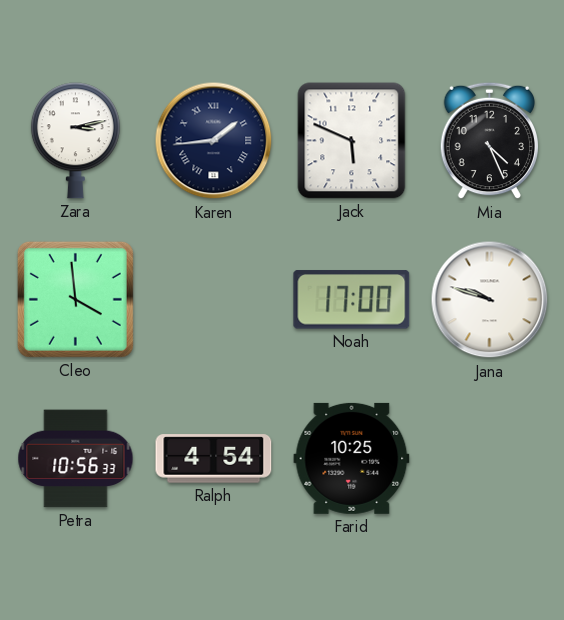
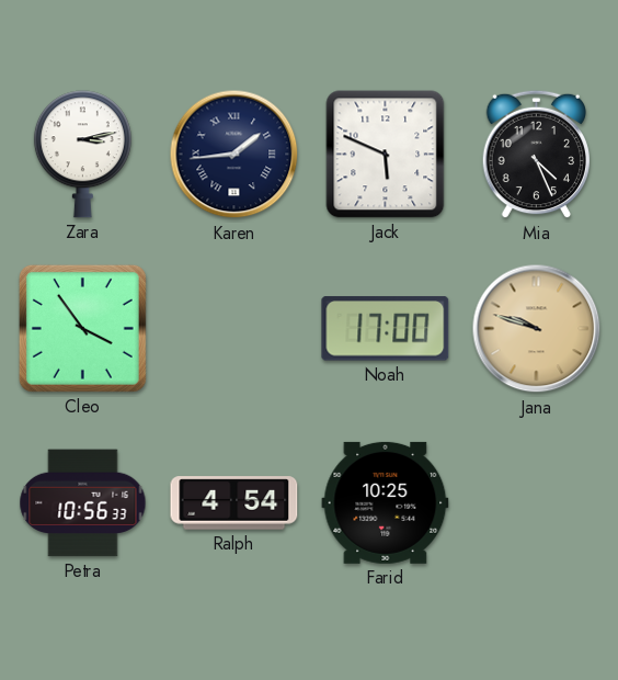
Cleo: 3:59 -> 3:54
Jana dial: white -> champagne
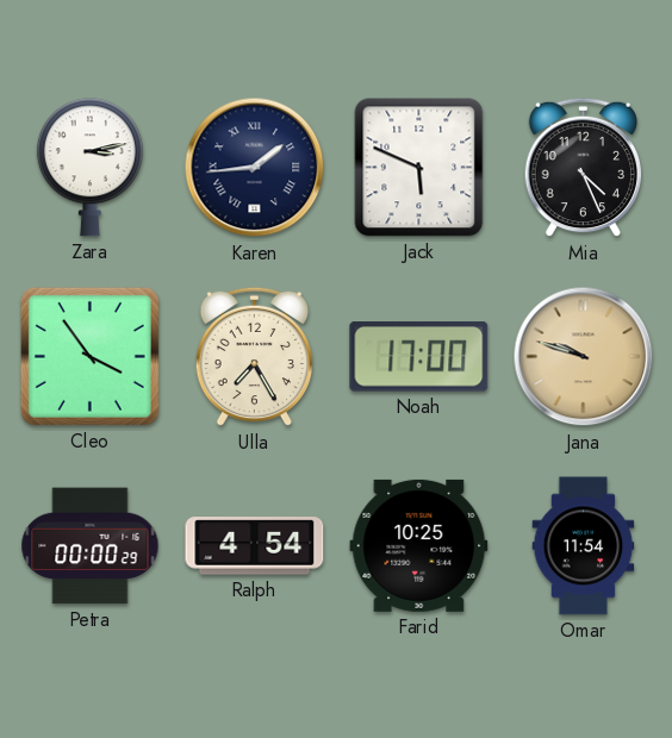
Ulla: none -> 7:25
Petra: 10:56 -> 00:00
Omar: none -> 11:54
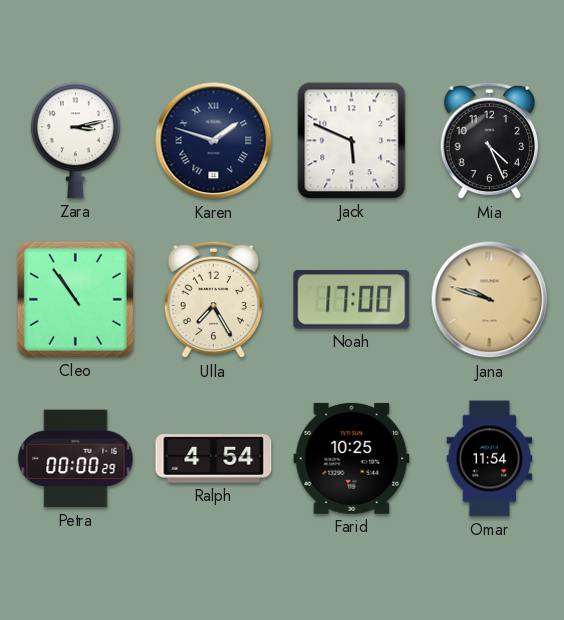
Karen: 1:44 -> 1:48
Cleo: 3:54 -> 10:54
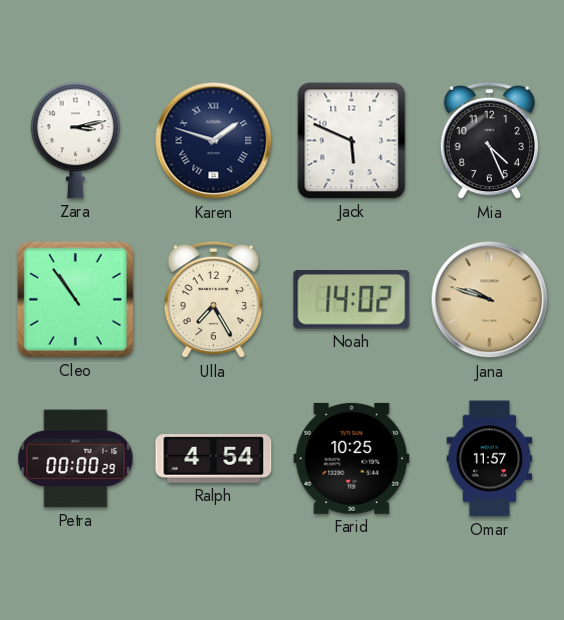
Noah: 17:00 -> 14:02
Omar: 11:54 -> 11:57
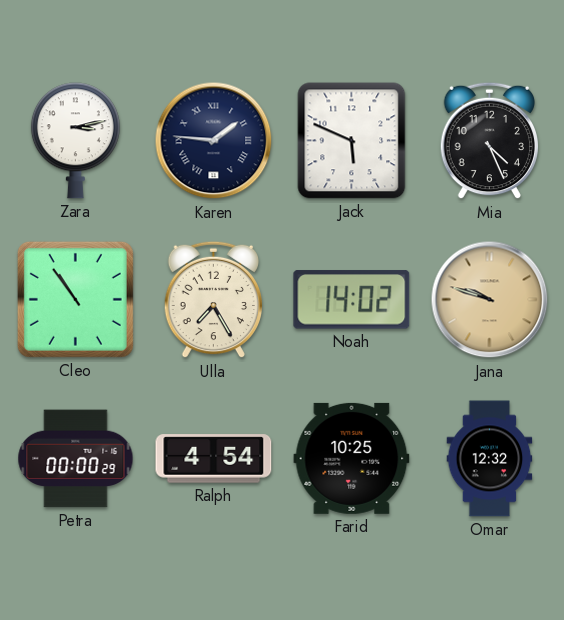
Karen: 1:48 -> 1:46
Omar: 11:57 -> 12:32
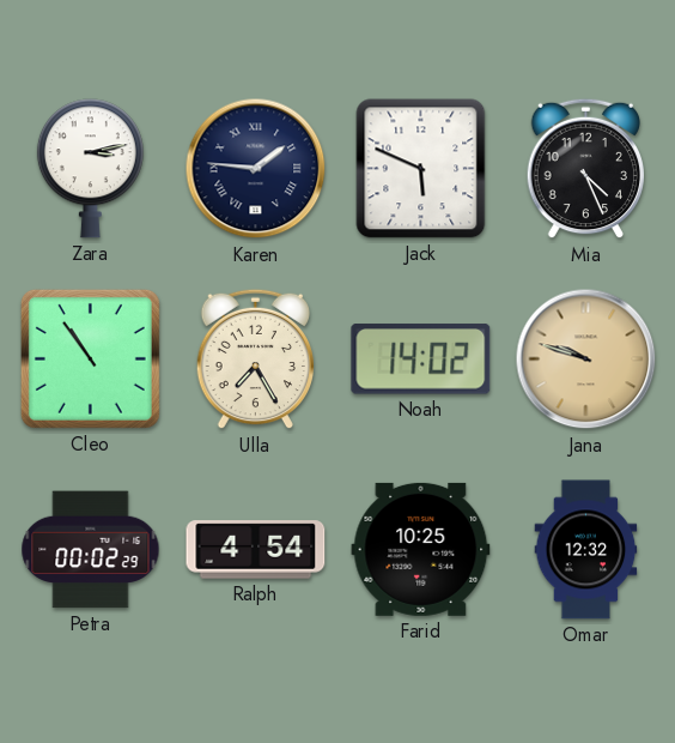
Petra: 00:00 -> 00:02
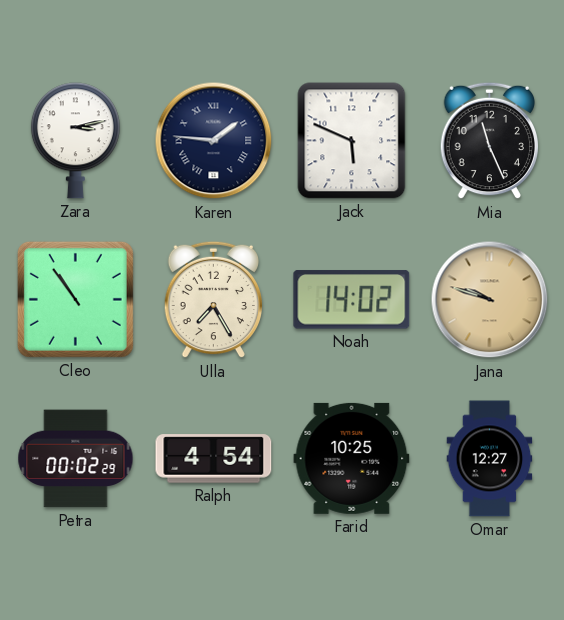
Mia: 4:26 -> 11:26
Omar: 12:32 -> 12:27
